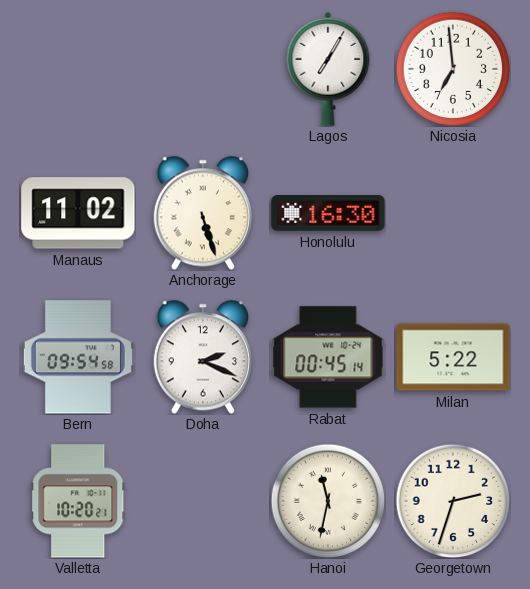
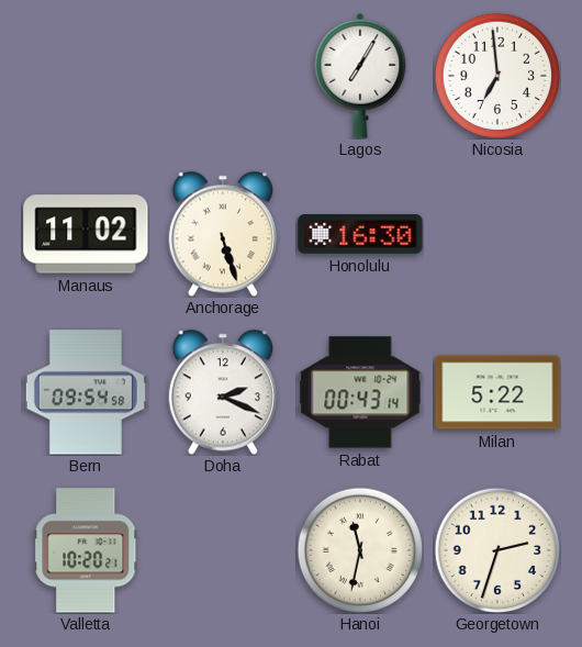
Rabat: 00:45 -> 00:43
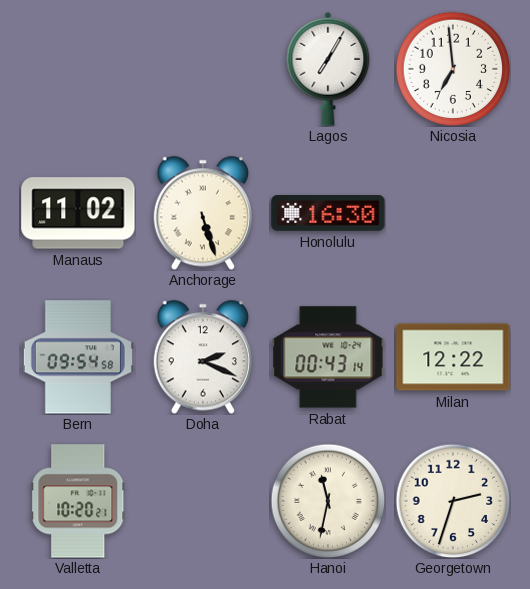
Milan: 5:22 -> 12:22
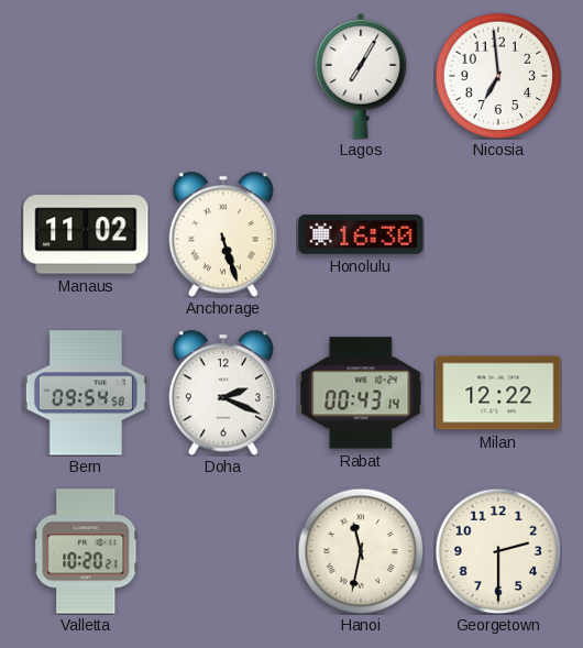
Georgetown: 2:33 -> 2:30
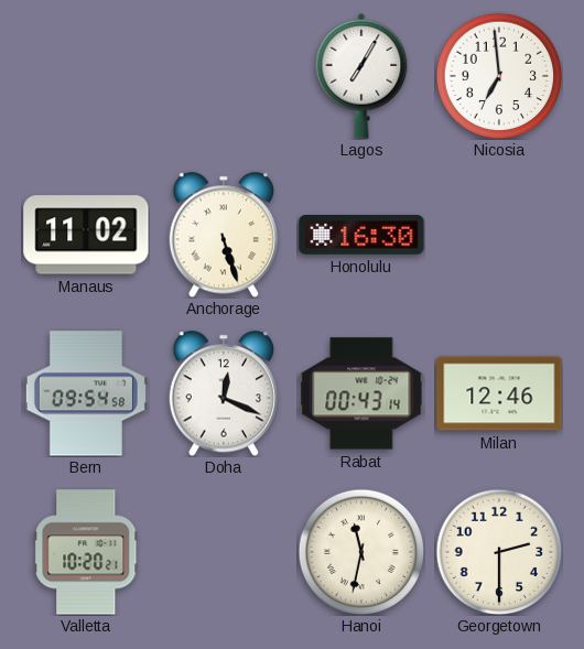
Doha: 2:19 -> 12:19
Milan: 12:22 -> 12:46
